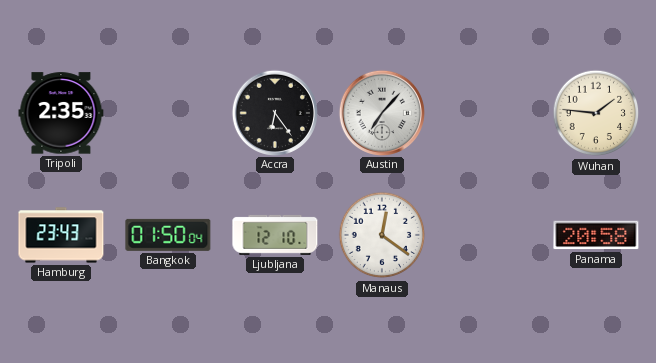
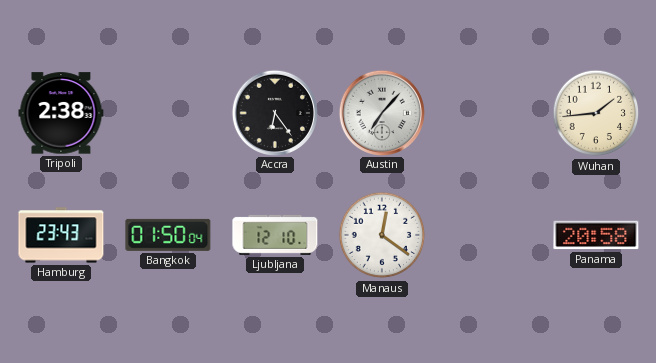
Tripoli: 2:35 -> 2:38
Wuhan: 1:46 -> 1:44
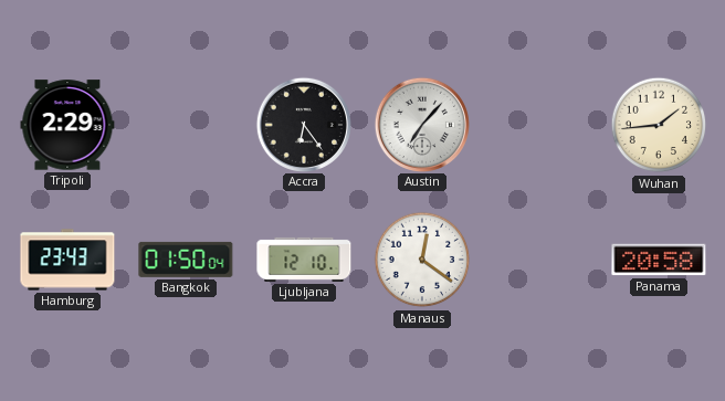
Tripoli: 2:38 -> 2:29
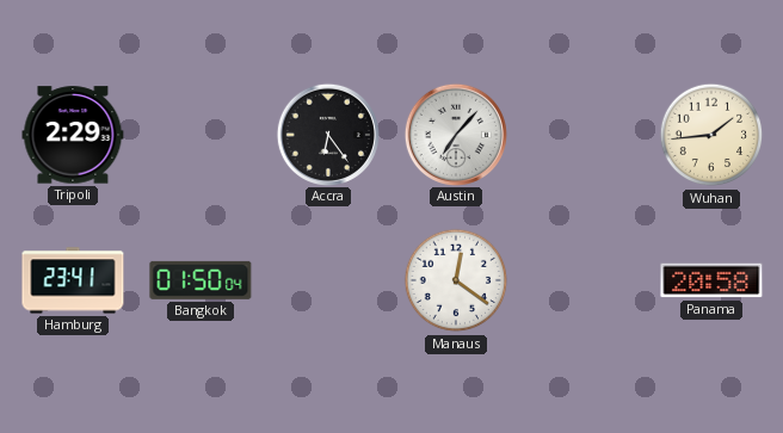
Hamburg: 23:43 -> 23:41
Ljubljana: 12:10 -> none
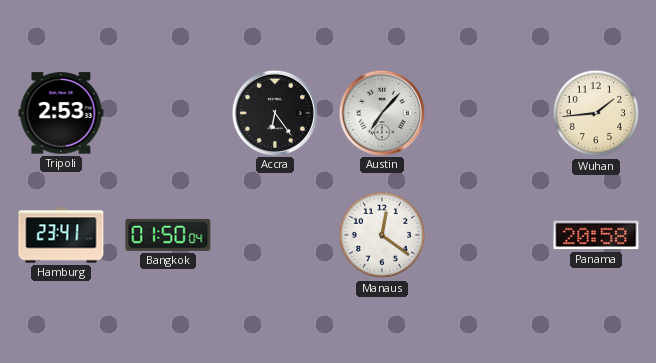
Tripoli: 2:29 -> 2:53
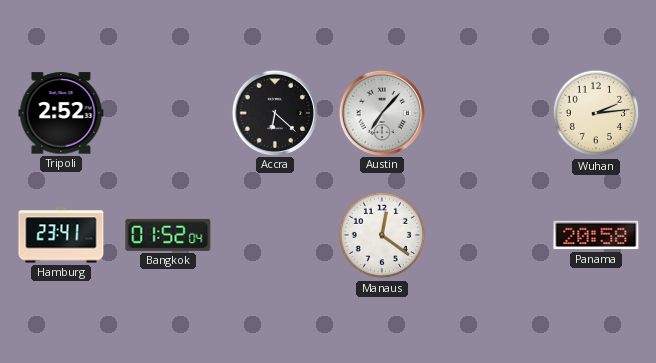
Tripoli: 2:53 -> 2:52
Accra: 6:24 -> 6:22
Wuhan: 1:44 -> 2:14
Bangkok: 01:50 -> 01:52
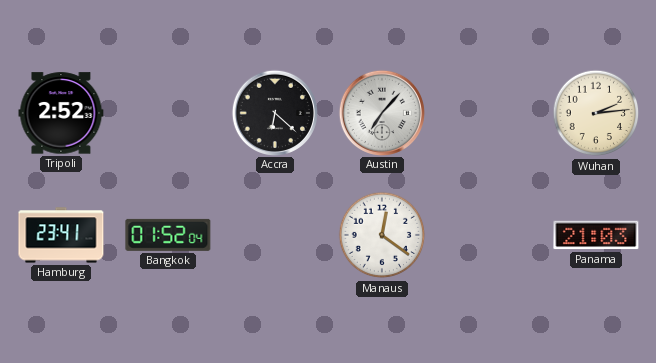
Panama: 20:58 -> 21:03
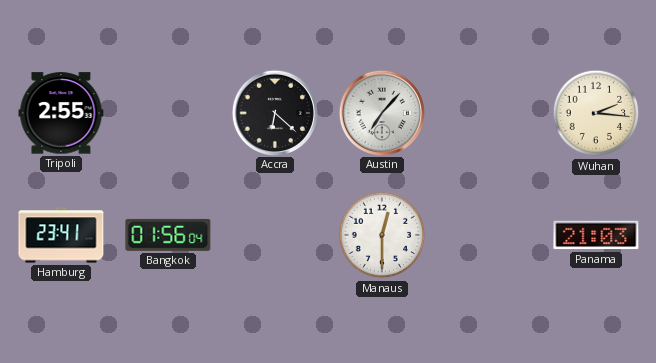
Tripoli: 2:52 -> 2:55
Wuhan: 2:14 -> 2:16
Bangkok: 01:52 -> 01:56
Manaus: 12:21 -> 12:30
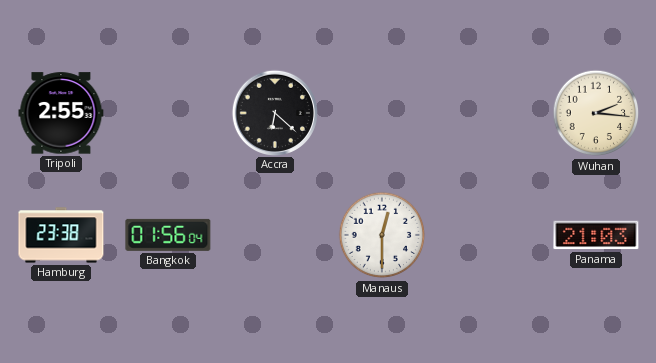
Austin: 7:07 -> none
Hamburg: 23:41 -> 23:38
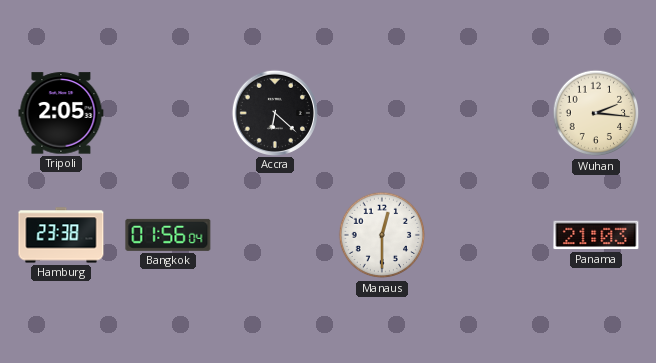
Tripoli: 2:55 -> 2:05
